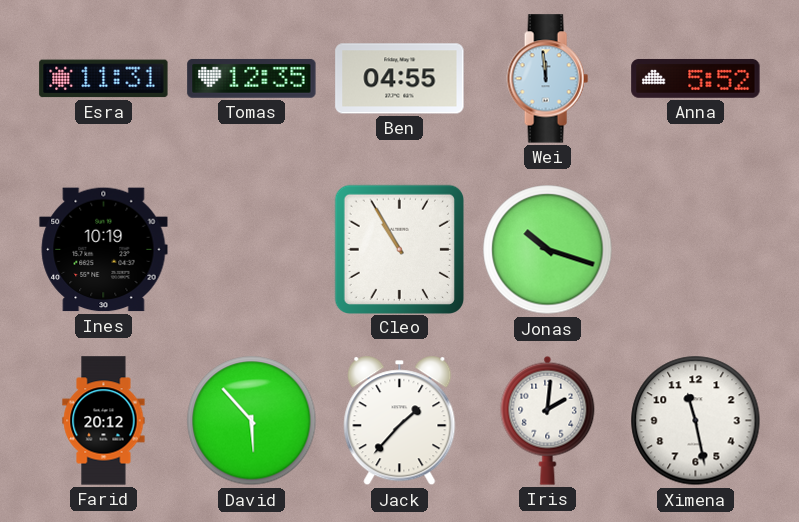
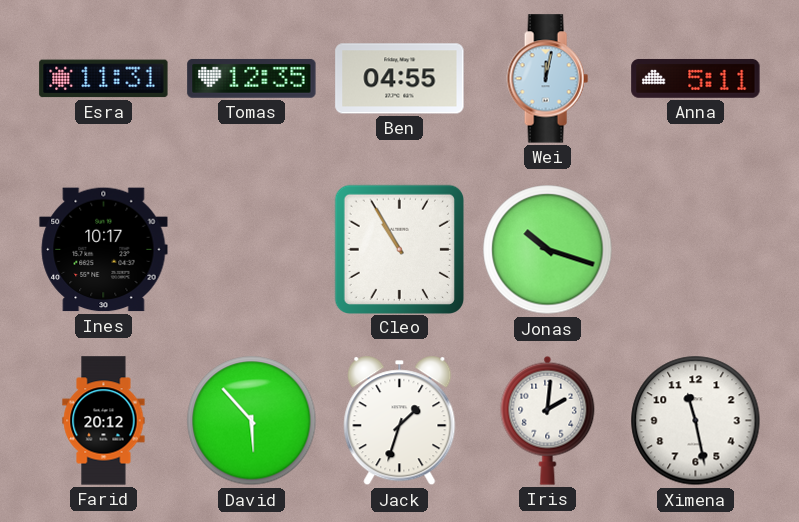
Wei: 11:59 -> 12:02
Anna: 5:52 -> 5:11
Ines: 10:19 -> 10:17
Jack: 1:37 -> 1:33
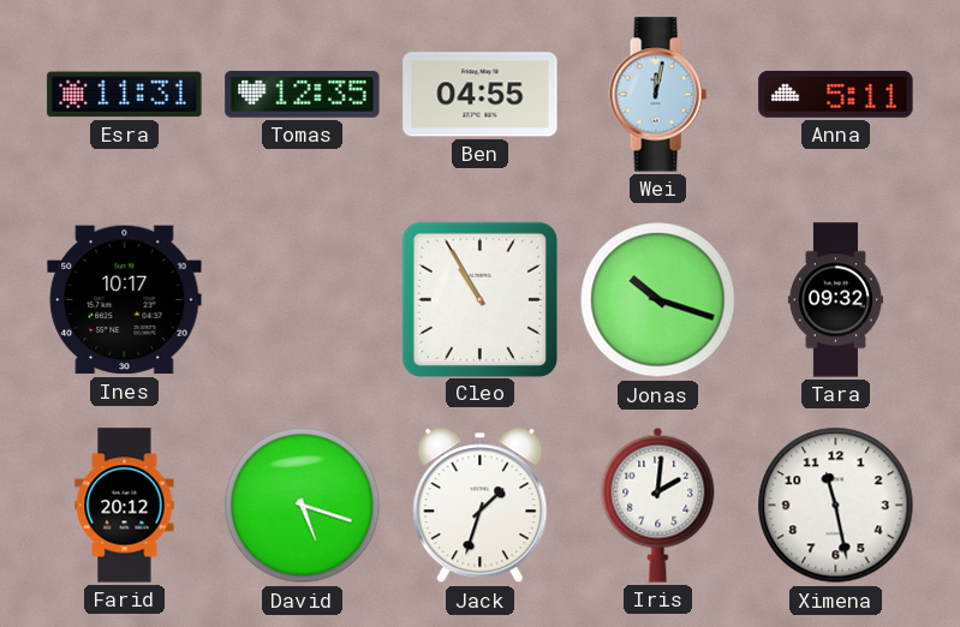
Tara: none -> 09:32
David: 5:53 -> 5:18
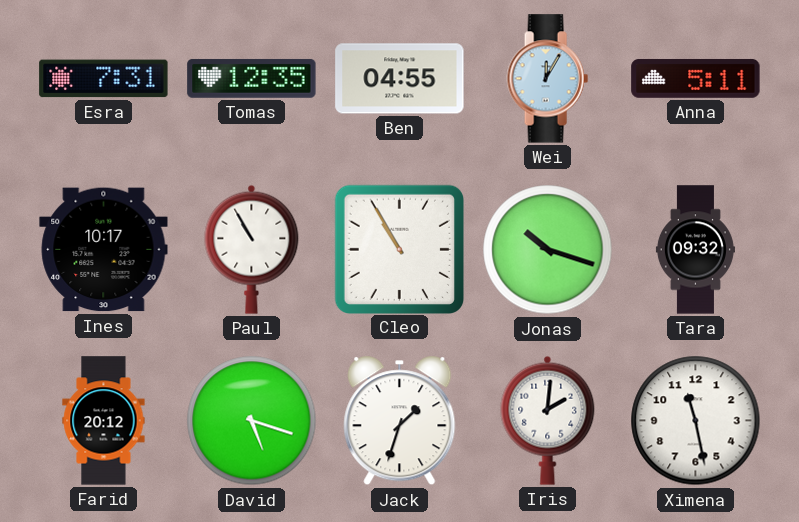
Esra: 11:31 -> 7:31
Wei: 12:02 -> 12:05
Paul: none -> 10:55
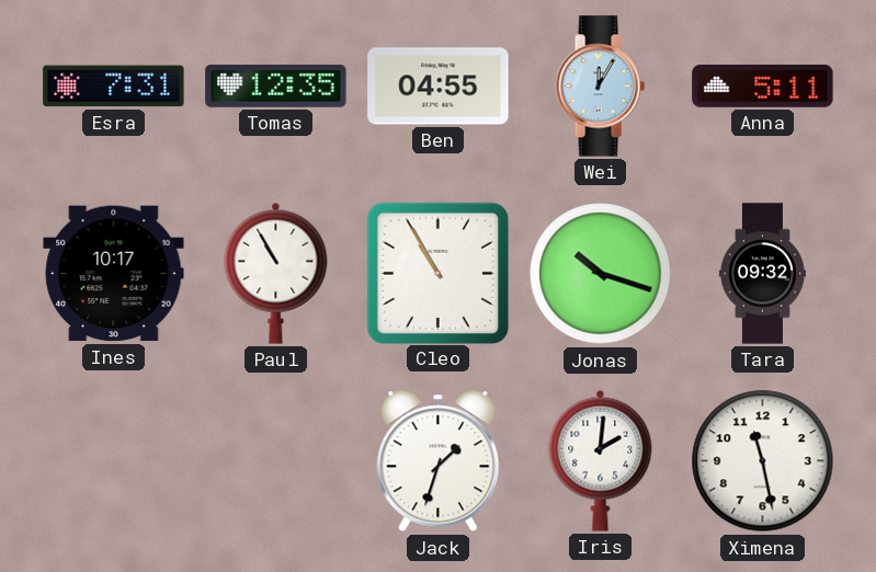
Farid: 20:12 -> none
David: 5:18 -> none
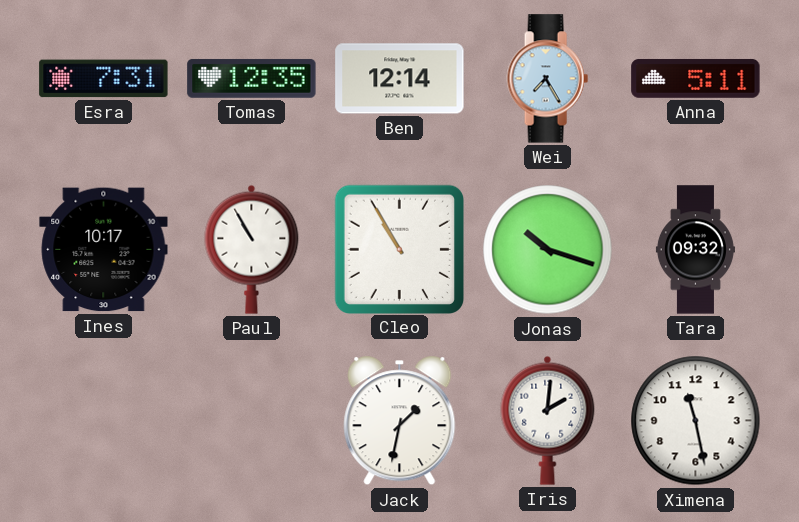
Ben: 04:55 -> 12:14
Wei: 12:05 -> 7:25
Jack: 1:33 -> 1:32
